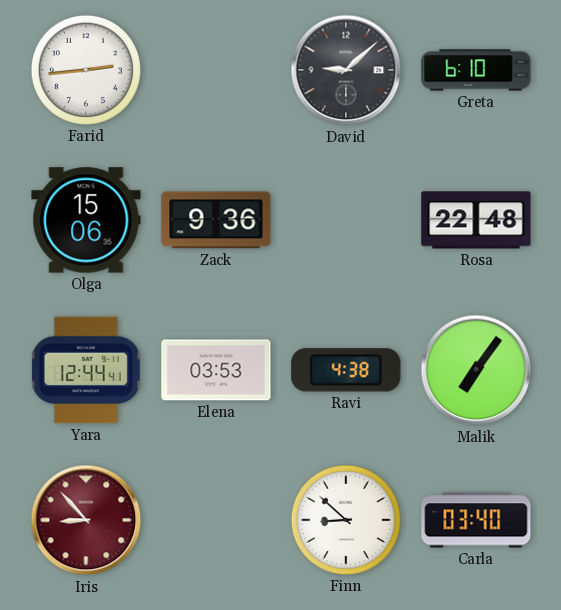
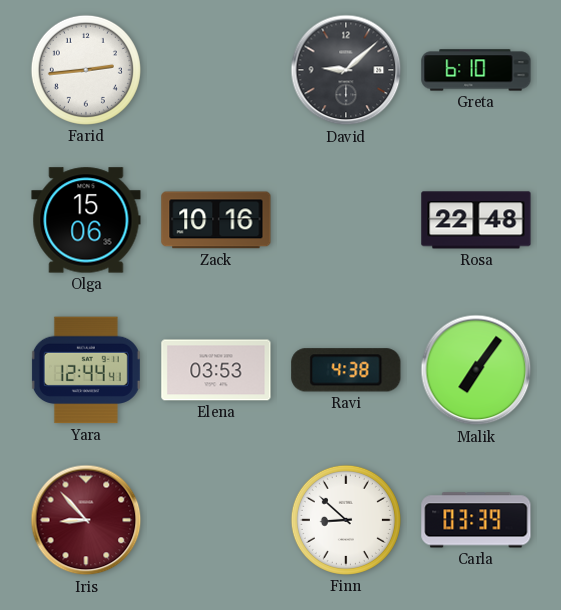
Zack: 9:36 -> 10:16
Carla: 03:40 -> 03:39
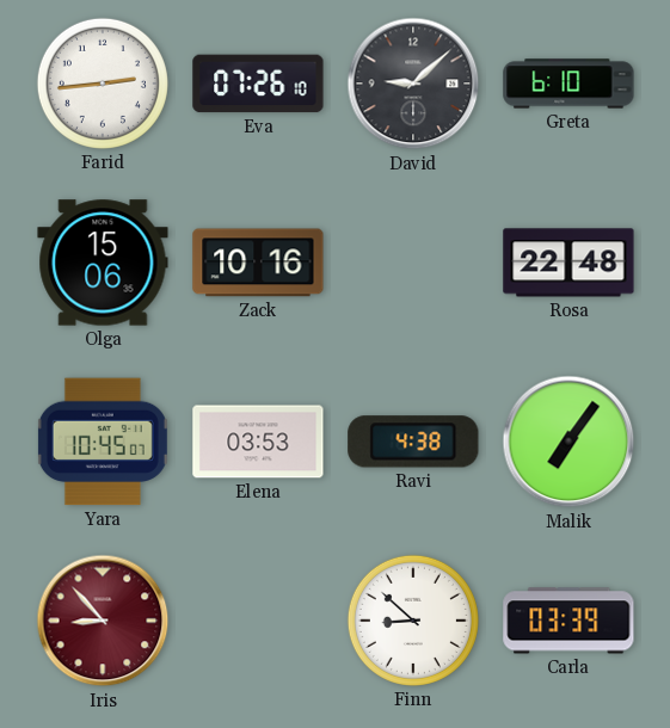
Eva: none -> 07:26
Yara: 12:44 -> 10:45
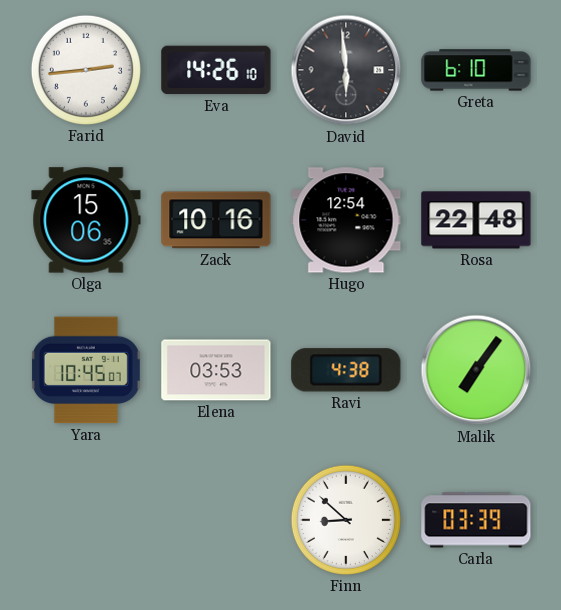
Eva: 07:26 -> 14:26
David: 9:08 -> 5:59
Hugo: none -> 12:54
Iris: 8:53 -> none
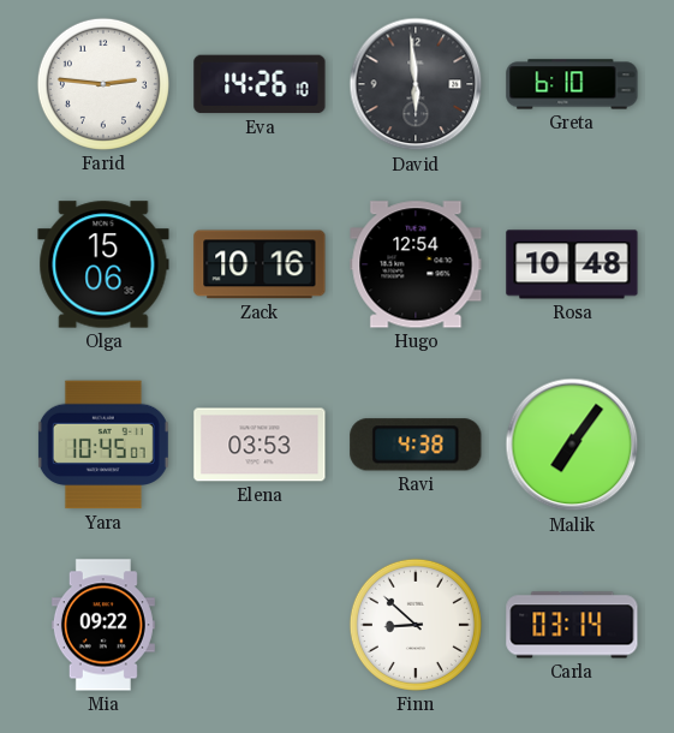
Farid: 2:44 -> 2:46
Rosa: 22:48 -> 10:48
Mia: none -> 09:22
Carla: 03:39 -> 03:14
